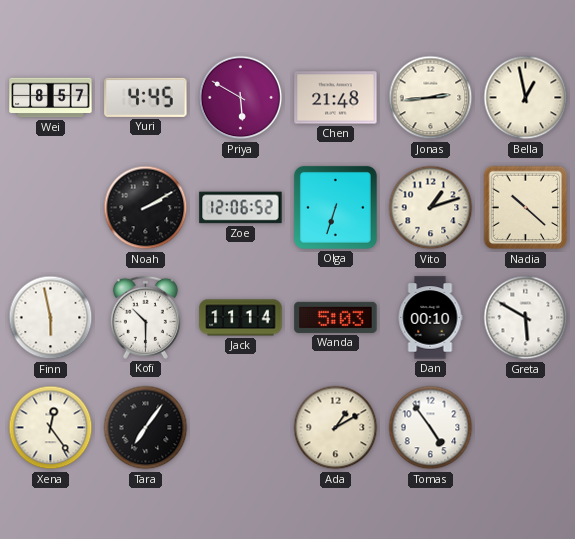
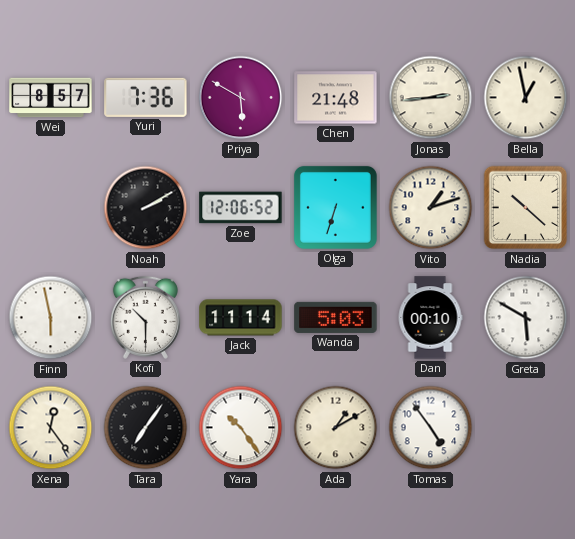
Yuri: 4:45 -> 7:36
Yara: none -> 10:24
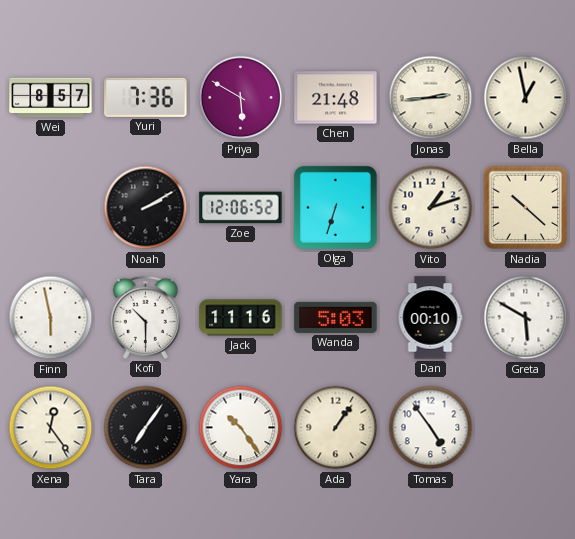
Jack: 11:14 -> 11:16
Ada: 1:10 -> 1:06
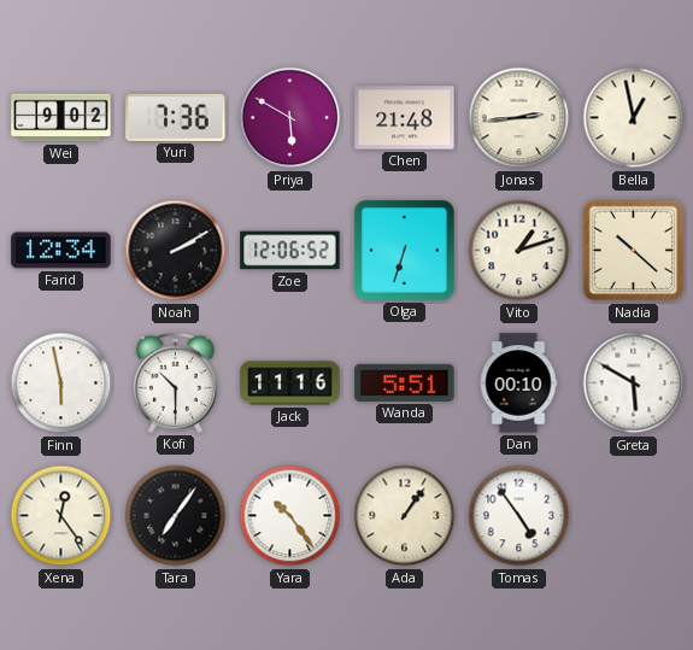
Wei: 8:57 -> 9:02
Farid: none -> 12:34
Wanda: 5:03 -> 5:51
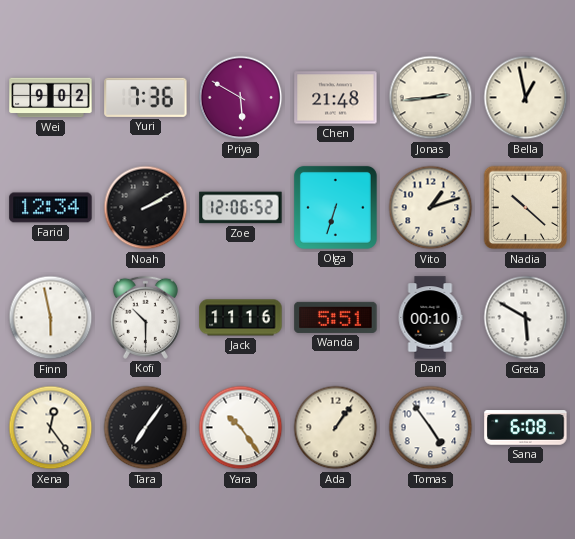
Sana: none -> 6:08
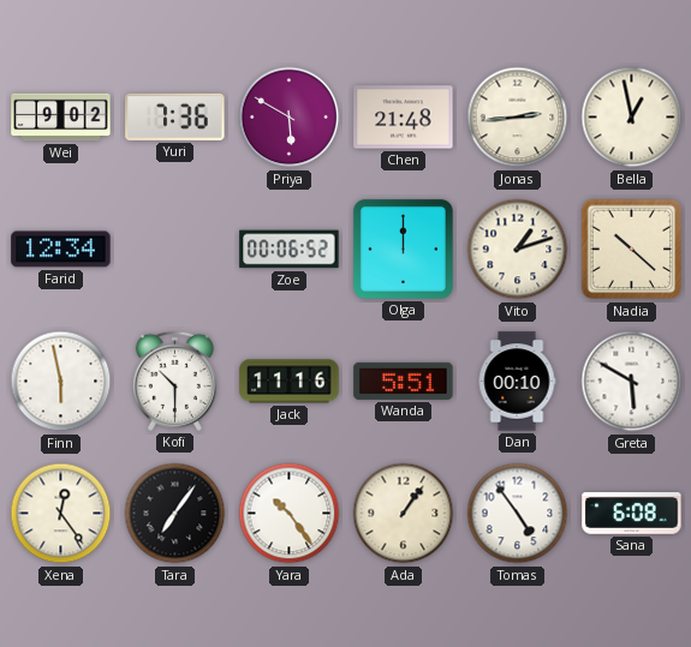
Noah: 2:10 -> none
Zoe: 12:06 -> 00:06
Olga: 6:33 -> 12:00
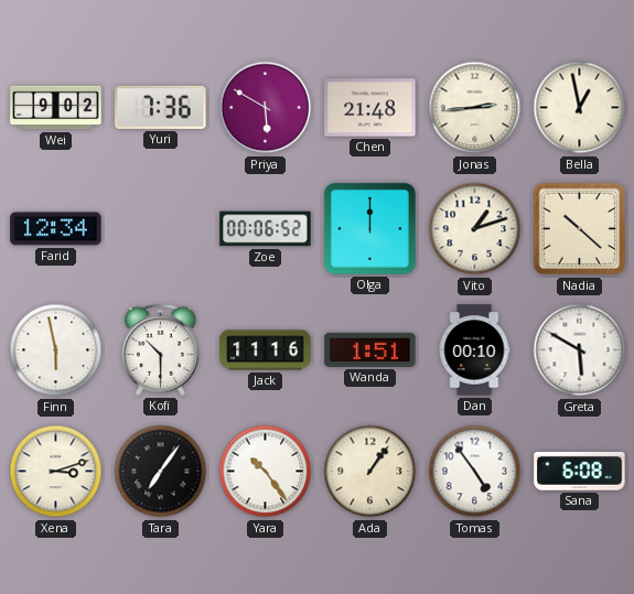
Wanda: 5:51 -> 1:51
Xena: 12:24 -> 3:12
